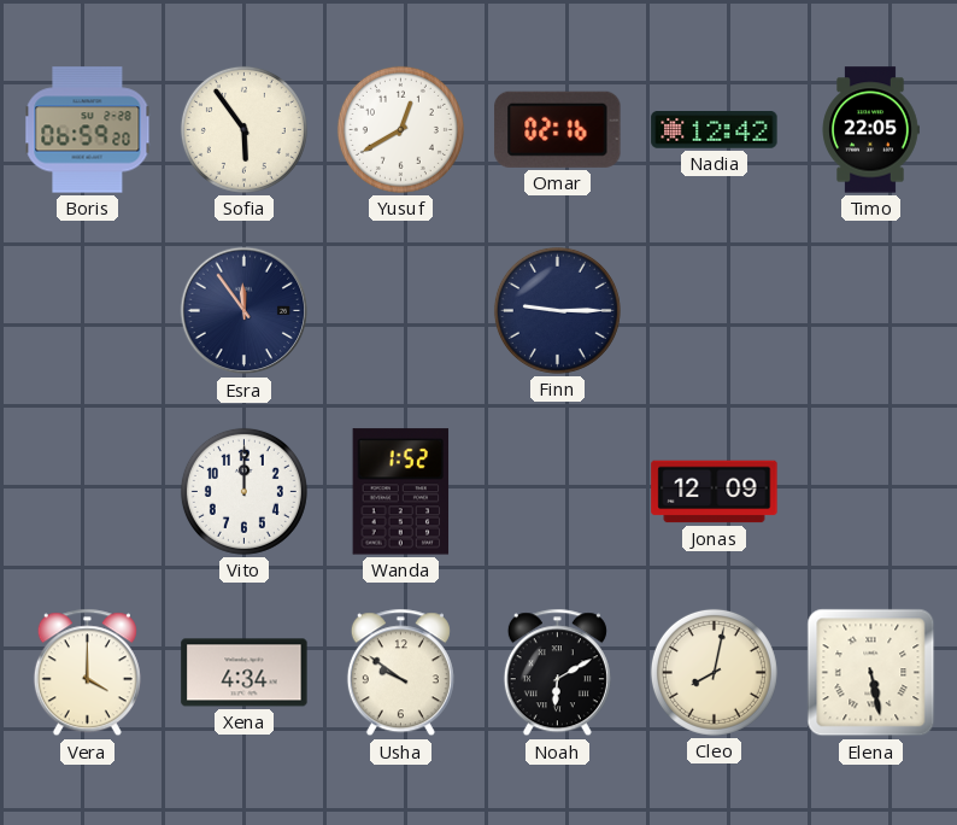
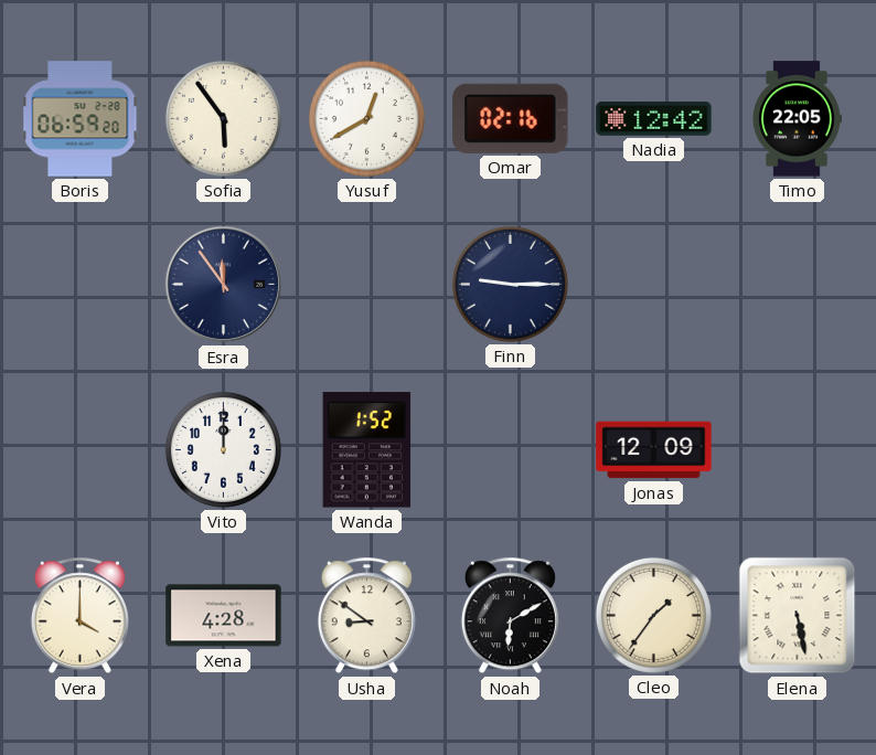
Xena: 4:34 -> 4:28
Usha: 9:51 -> 8:51
Cleo: 8:02 -> 1:36
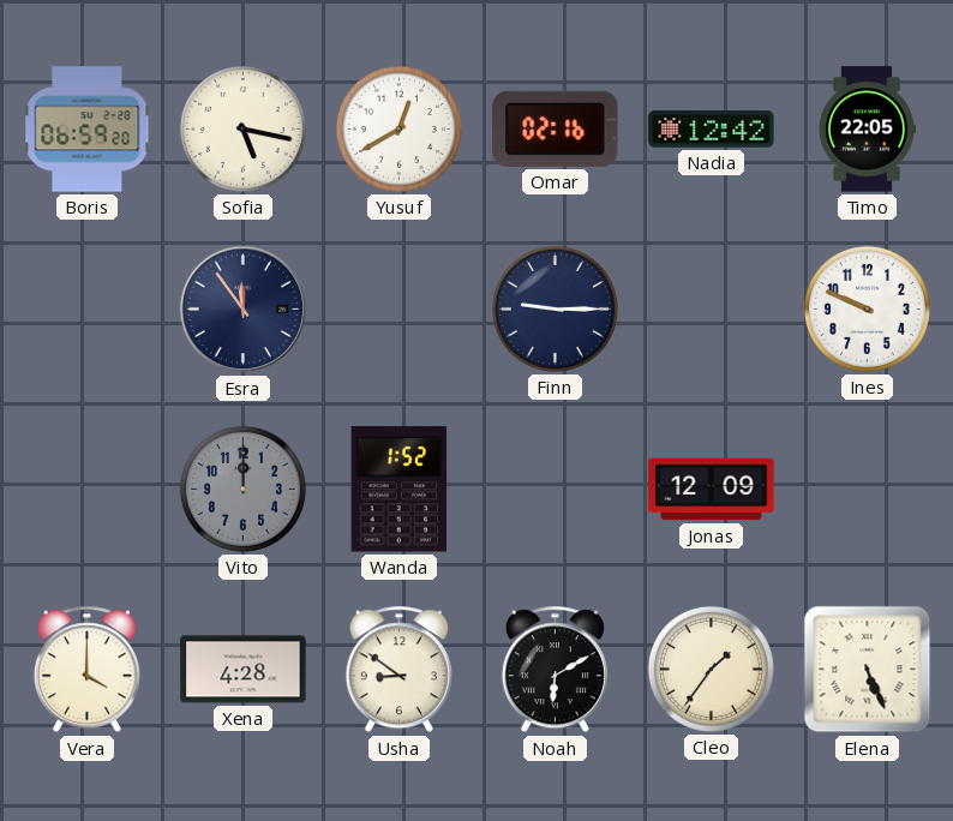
Sofia: 5:54 -> 5:17
Ines: none -> 9:49
Vito dial: white -> grey
Elena: 5:28 -> 5:26
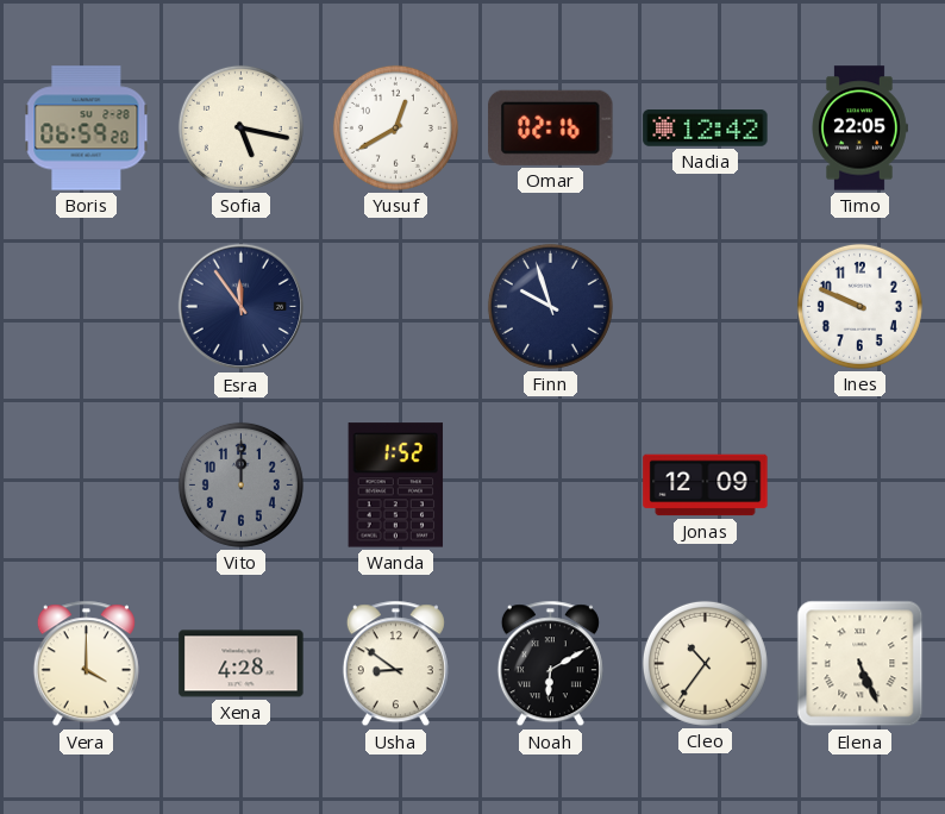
Finn: 9:15 -> 9:57
Cleo: 1:36 -> 10:36
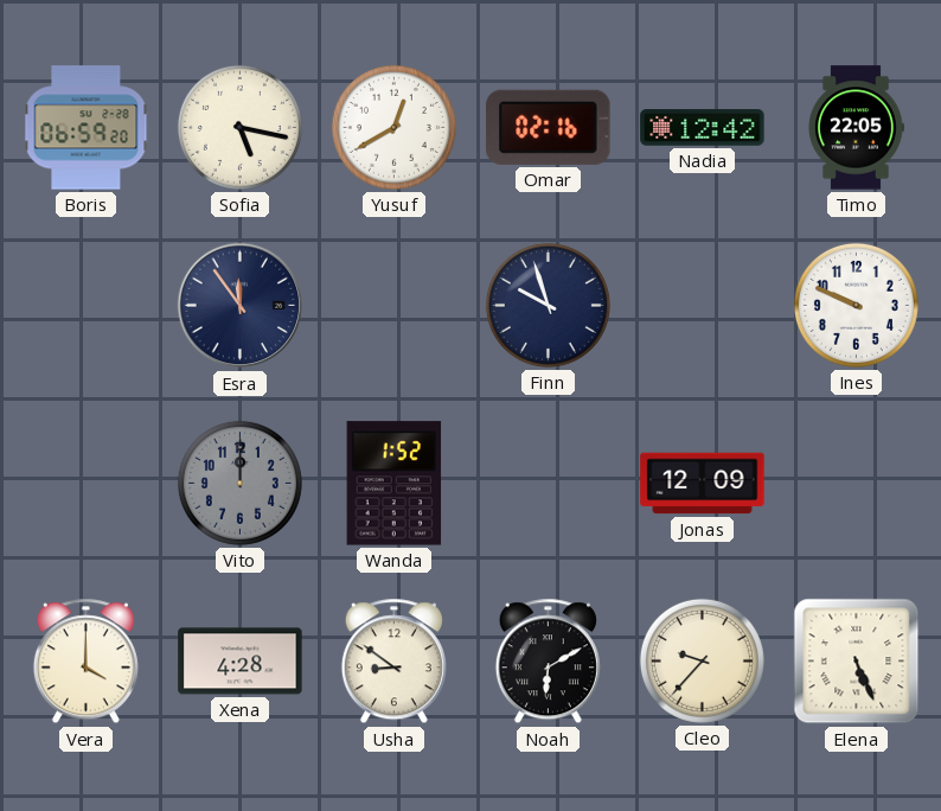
Cleo: 10:36 -> 9:37
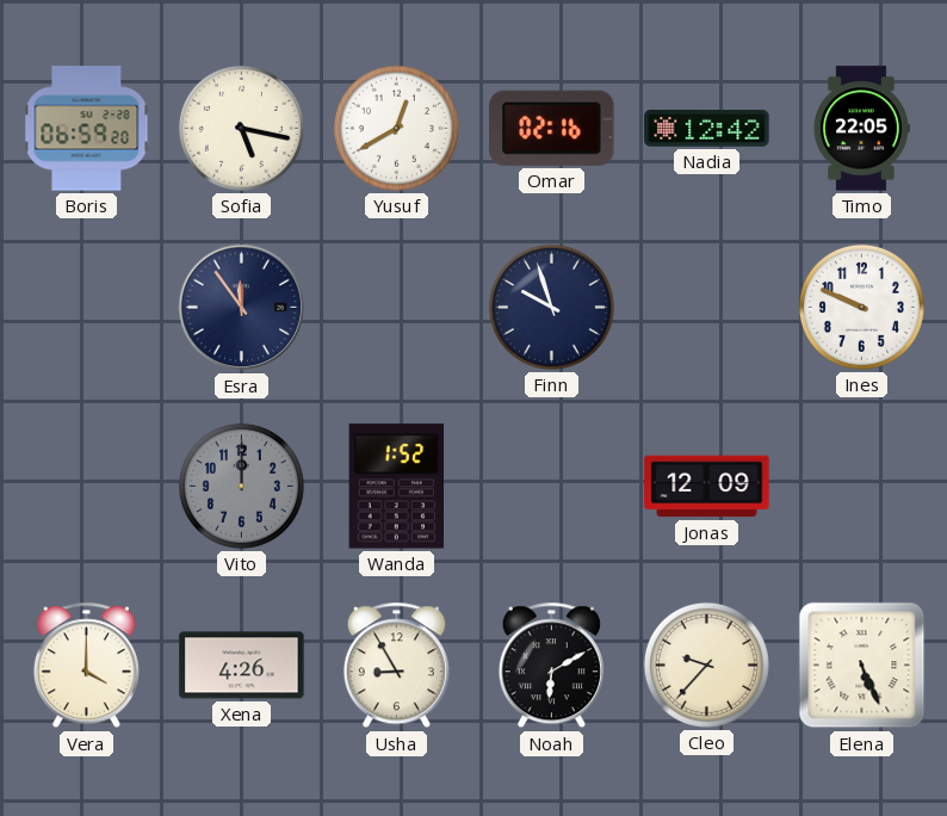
Xena: 4:28 -> 4:26
Usha: 8:51 -> 8:55
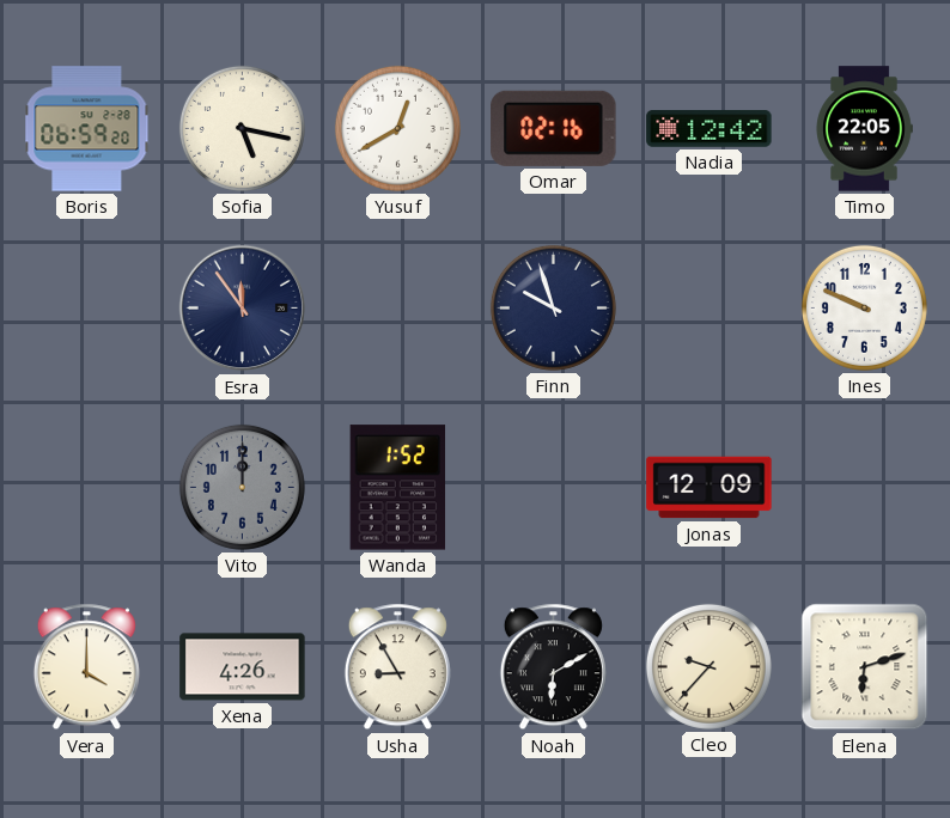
Elena: 5:26 -> 6:12
